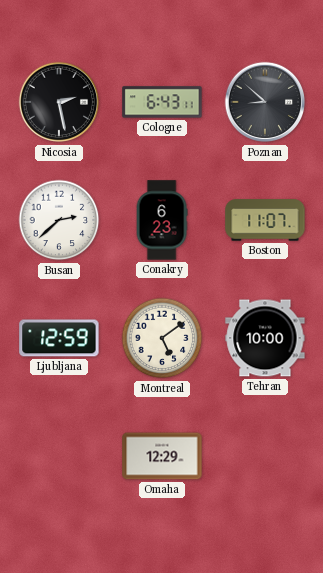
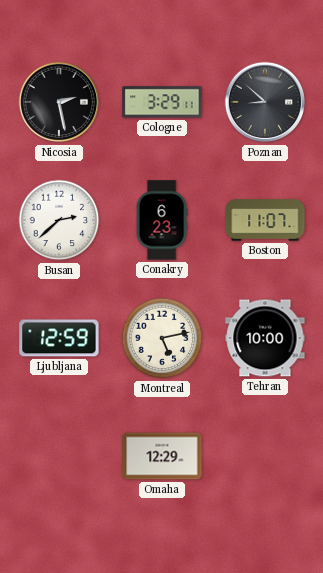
Cologne: 6:43 -> 3:29
Montreal: 5:09 -> 5:13
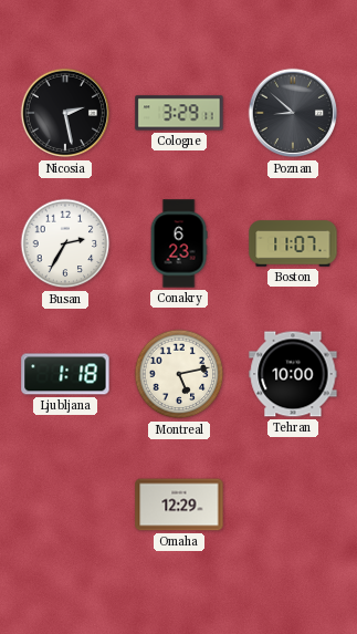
Busan: 2:38 -> 2:35
Ljubljana: 12:59 -> 1:18
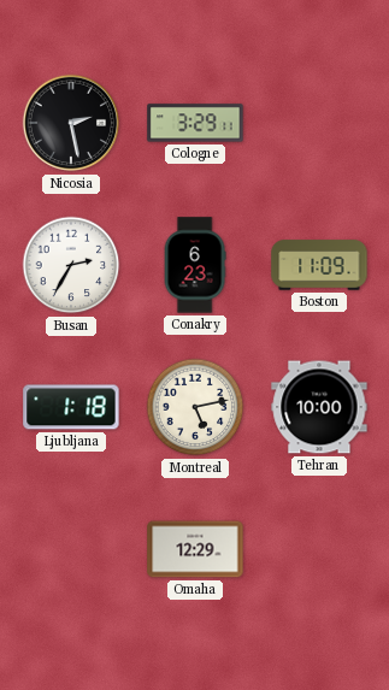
Poznan: 8:52 -> none
Boston: 11:07 -> 11:09
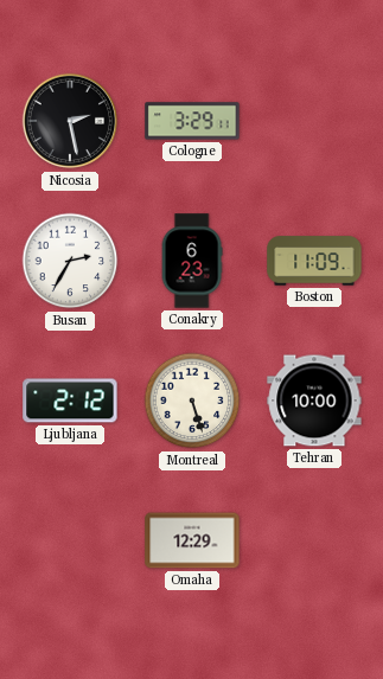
Ljubljana: 1:18 -> 2:12
Montreal: 5:13 -> 5:27
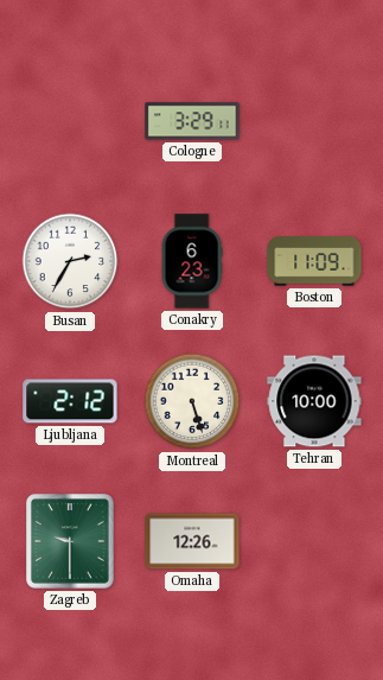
Nicosia: 2:28 -> none
Zagreb: none -> 9:30
Omaha: 12:29 -> 12:26
